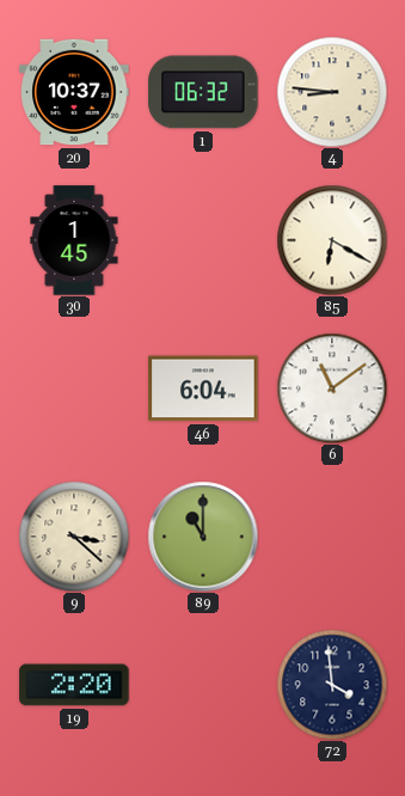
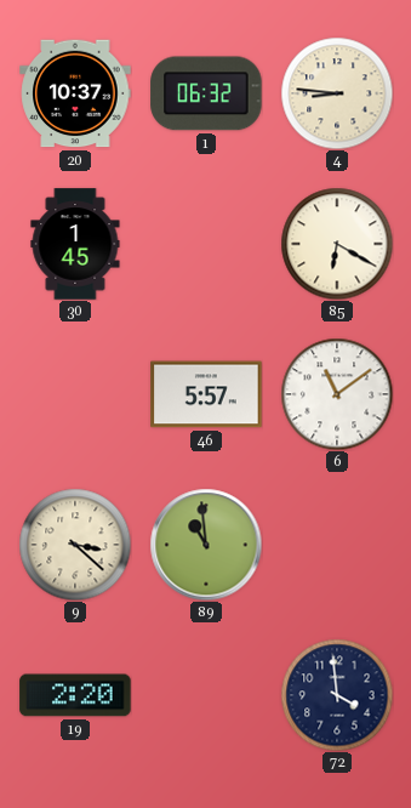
46: 6:04 -> 5:57
89: 11:00 -> 10:59
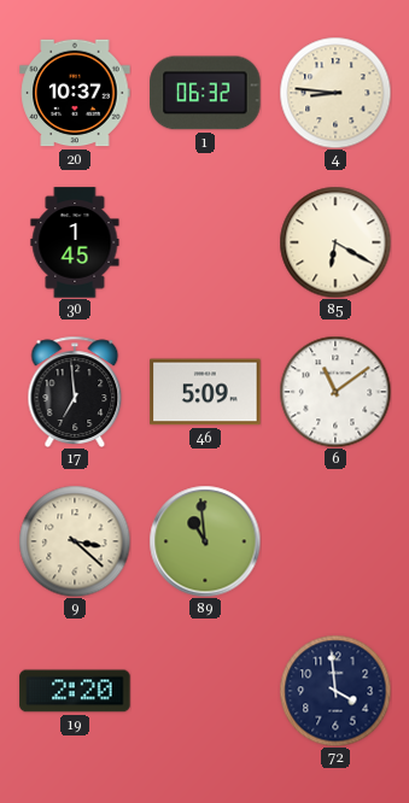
17: none -> 6:59
46: 5:57 -> 5:09
